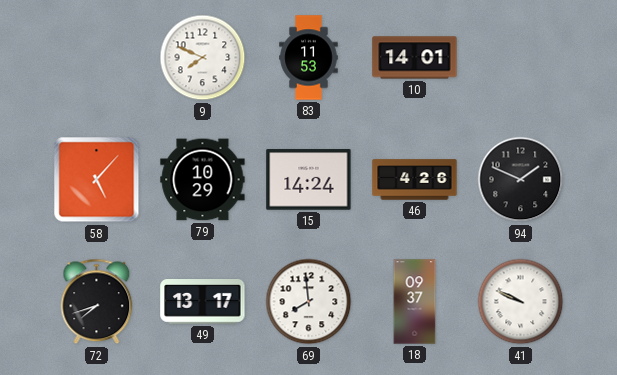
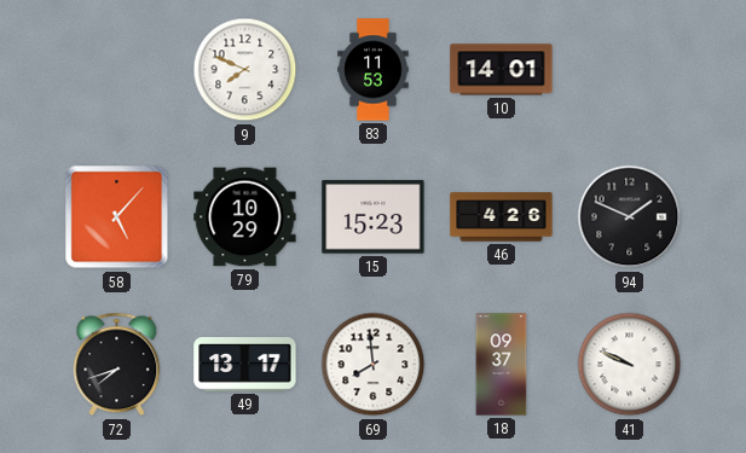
15: 14:24 -> 15:23
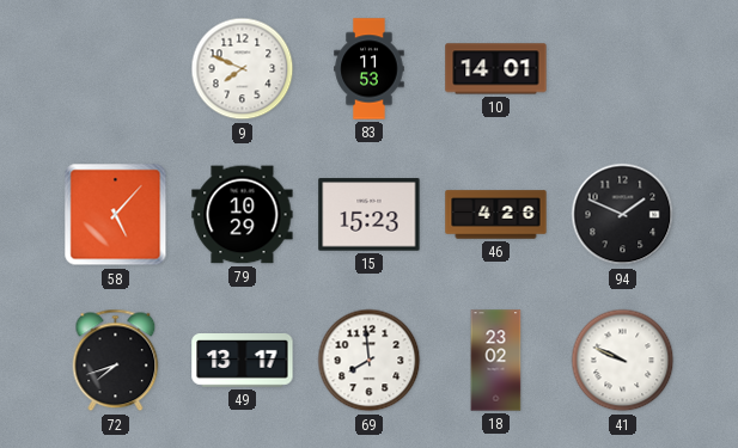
18: 09:37 -> 23:02
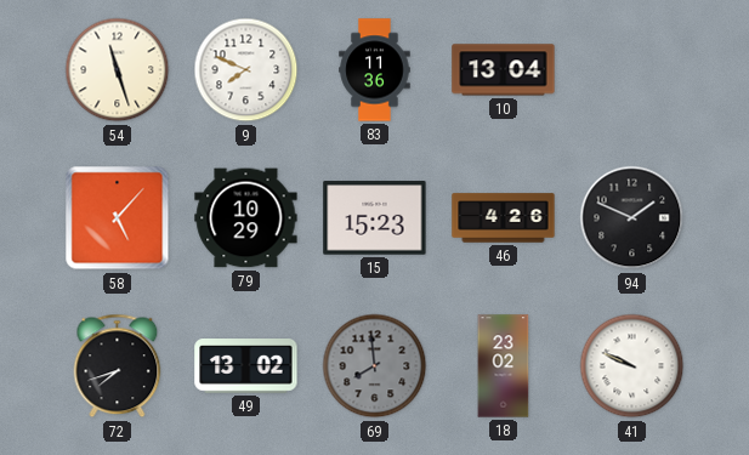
54: none -> 11:27
83: 11:53 -> 11:36
10: 14:01 -> 13:04
49: 13:17 -> 13:02
69 dial: white -> grey
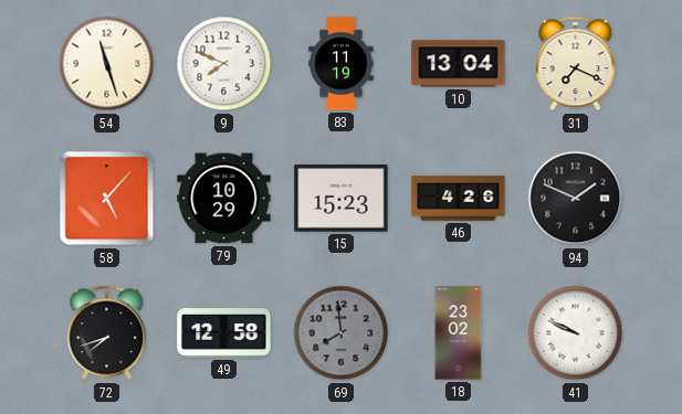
83: 11:36 -> 11:19
31: none -> 7:19
49: 13:02 -> 12:58
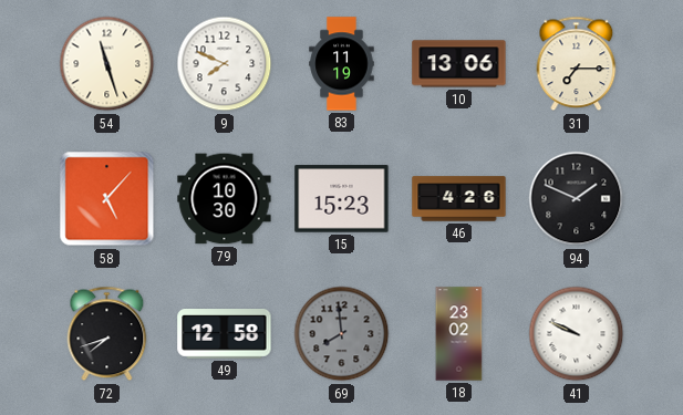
10: 13:04 -> 13:06
31: 7:19 -> 7:15
79: 10:29 -> 10:30
